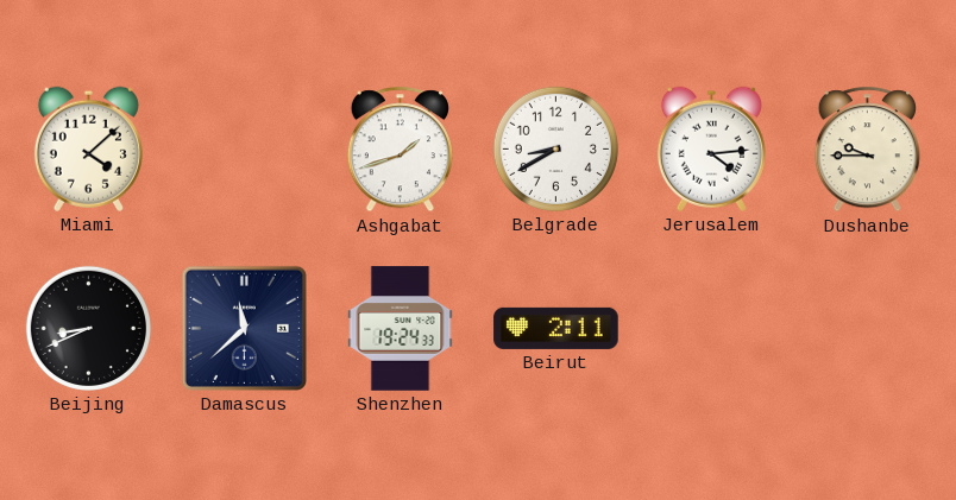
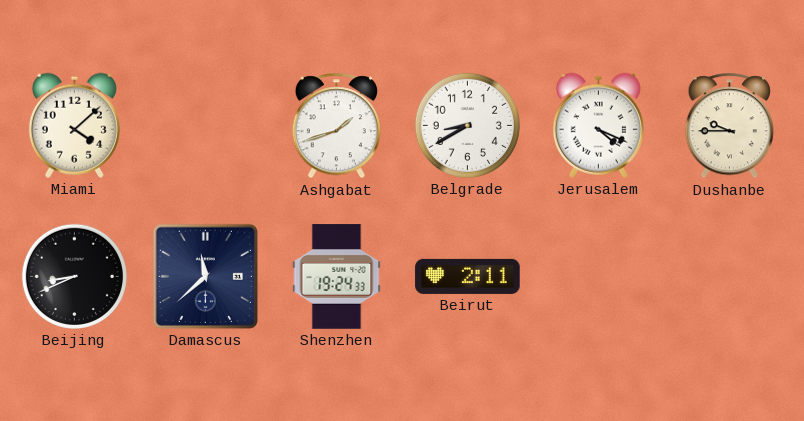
Jerusalem: 4:14 -> 4:19
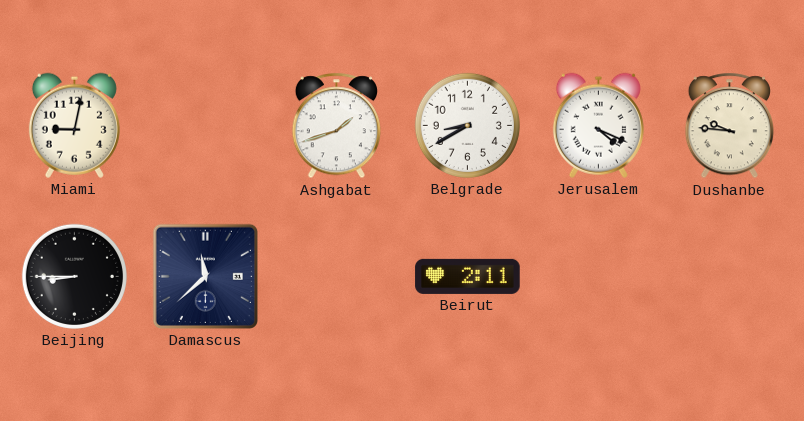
Miami: 4:08 -> 9:02
Dushanbe: 9:45 -> 9:46
Beijing: 8:41 -> 8:45
Shenzhen: 19:24 -> none
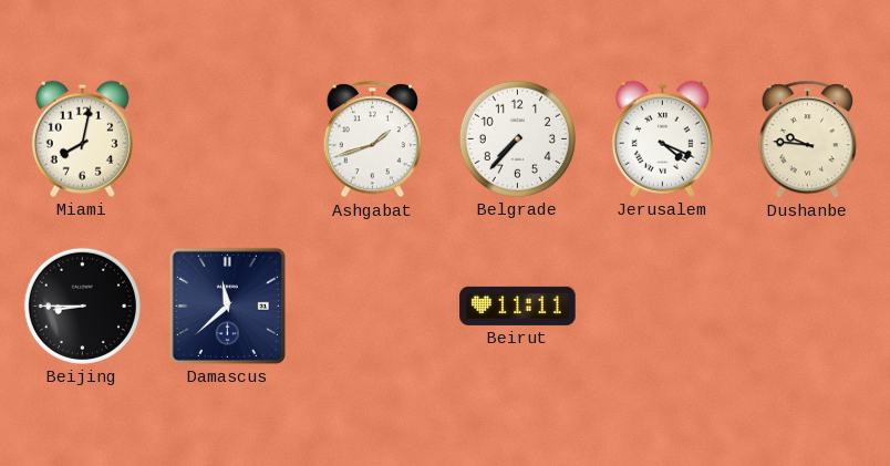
Miami: 9:02 -> 8:02
Belgrade: 8:40 -> 7:37
Beirut: 2:11 -> 11:11
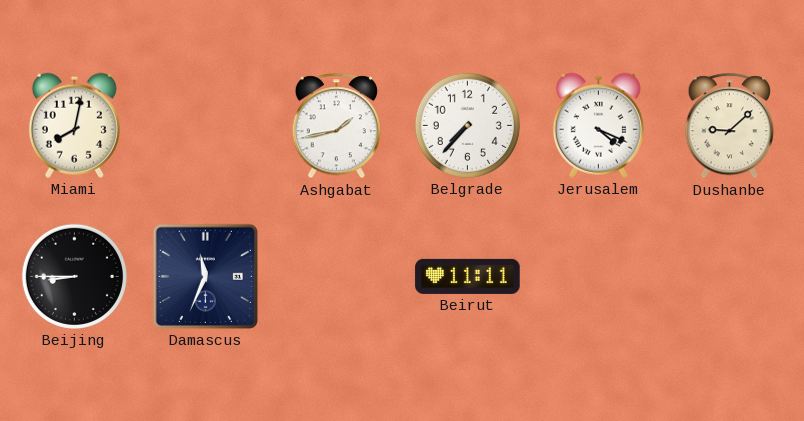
Ashgabat: 1:42 -> 1:43
Dushanbe: 9:46 -> 9:08
Damascus: 11:38 -> 11:34
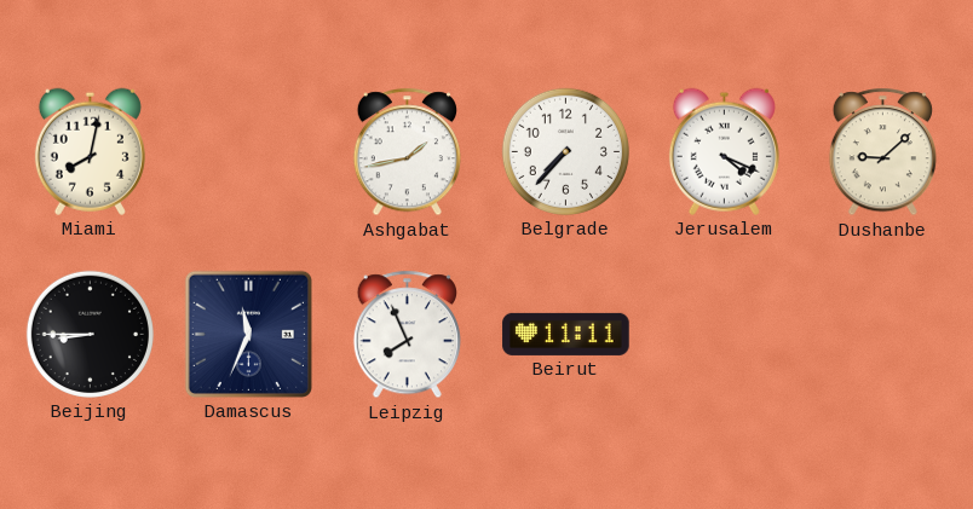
Leipzig: none -> 7:56
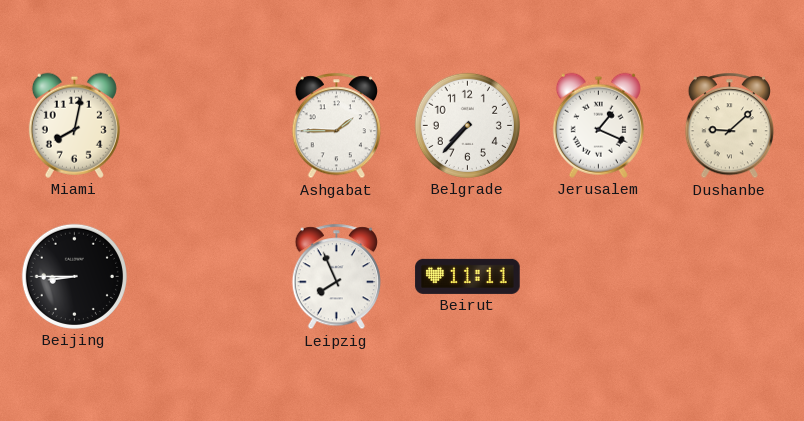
Ashgabat: 1:43 -> 1:45
Jerusalem: 4:19 -> 1:19
Damascus: 11:34 -> none
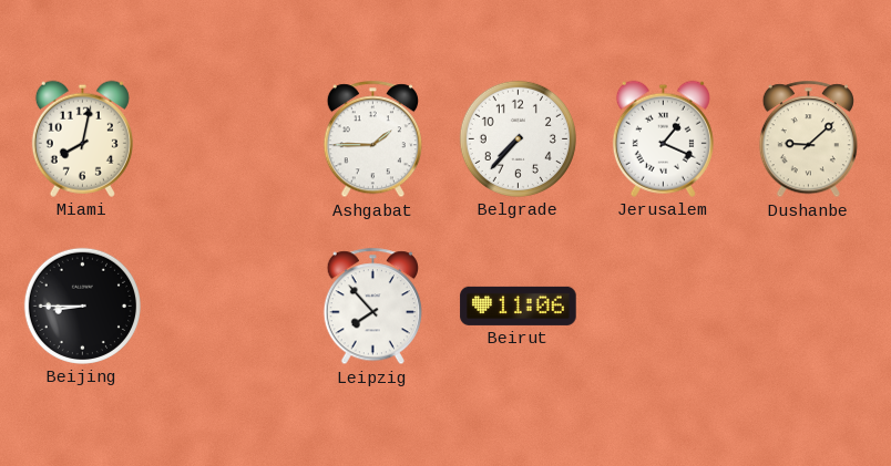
Leipzig: 7:56 -> 7:53
Beirut: 11:11 -> 11:06
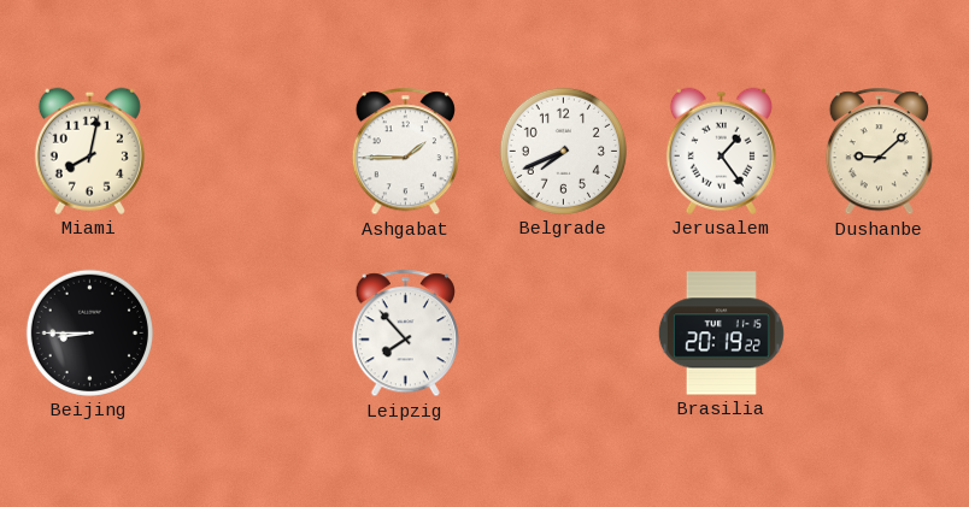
Belgrade: 7:37 -> 7:41
Jerusalem: 1:19 -> 1:24
Beirut: 11:06 -> none
Brasilia: none -> 20:19
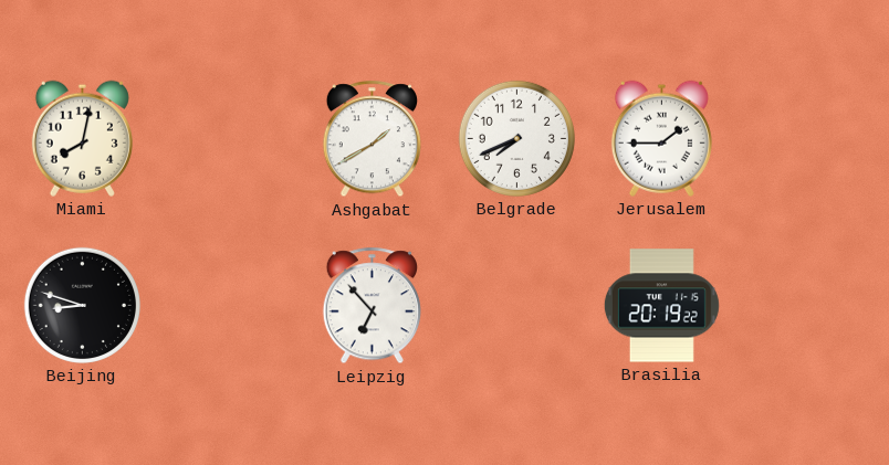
Ashgabat: 1:45 -> 1:40
Jerusalem: 1:24 -> 1:45
Dushanbe: 9:08 -> none
Beijing: 8:45 -> 8:48
Leipzig: 7:53 -> 6:53
